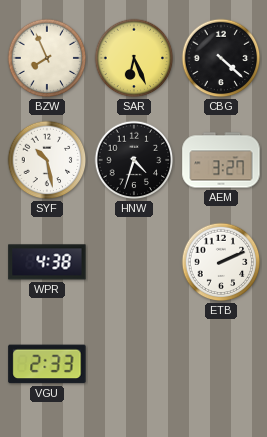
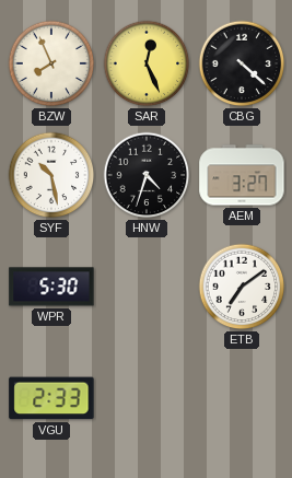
SAR: 6:26 -> 12:26
WPR: 4:38 -> 5:30
ETB: 2:11 -> 7:09
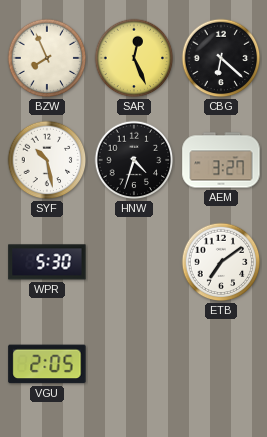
CBG: 4:22 -> 6:22
VGU: 2:33 -> 2:05
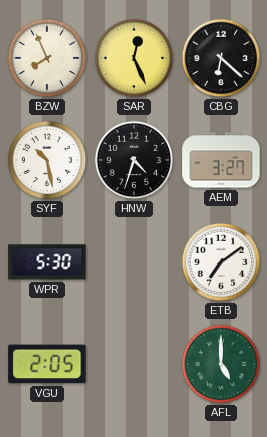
AFL: none -> 5:00
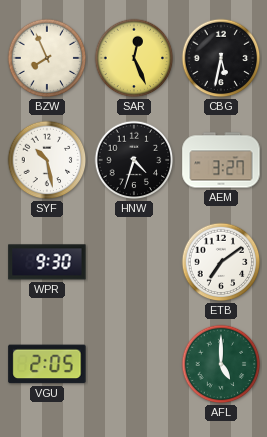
CBG: 6:22 -> 5:32
WPR: 5:30 -> 9:30
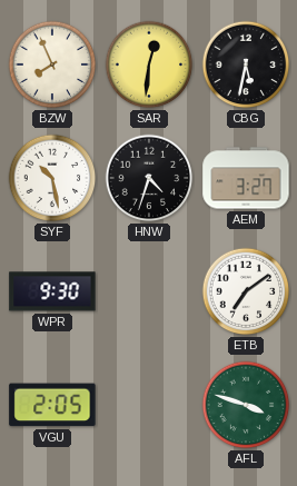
SAR: 12:26 -> 12:31
AFL: 5:00 -> 3:48
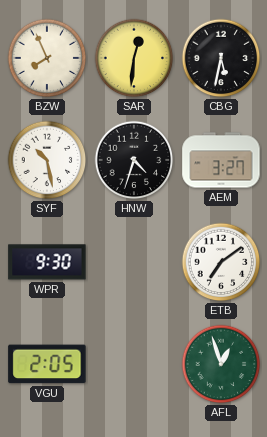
AFL: 3:48 -> 12:57
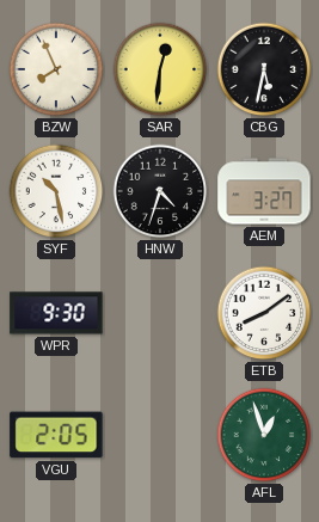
ETB: 7:09 -> 8:09
